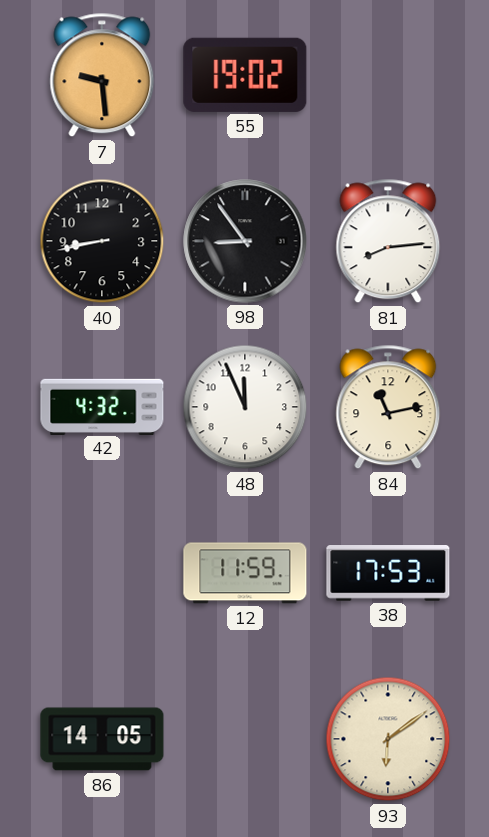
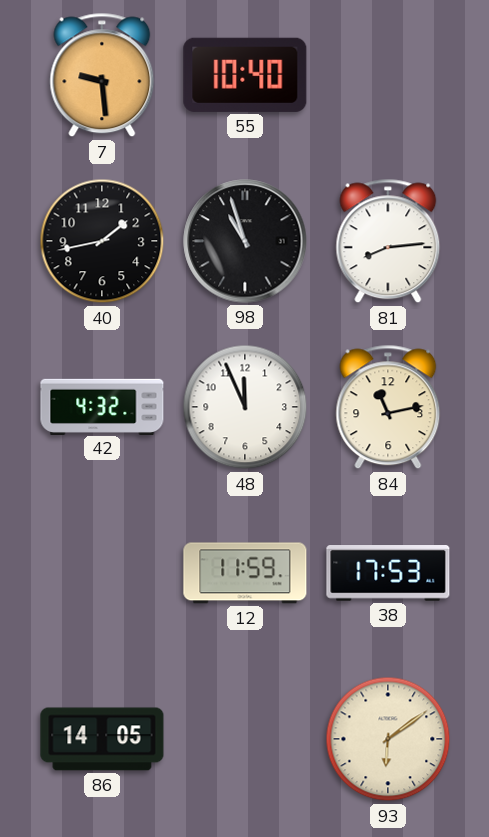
55: 19:02 -> 10:40
40: 8:43 -> 1:43
98: 8:54 -> 10:57
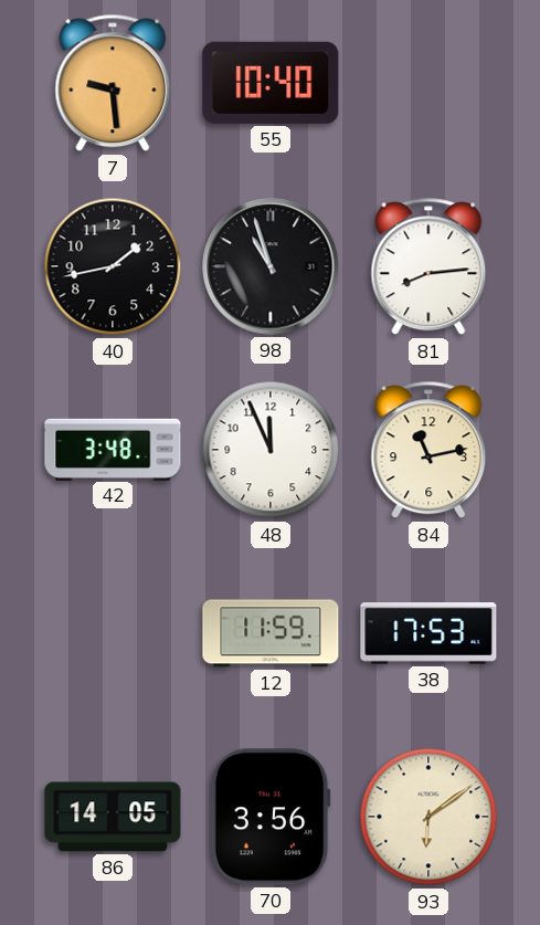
42: 4:32 -> 3:48
70: none -> 3:56
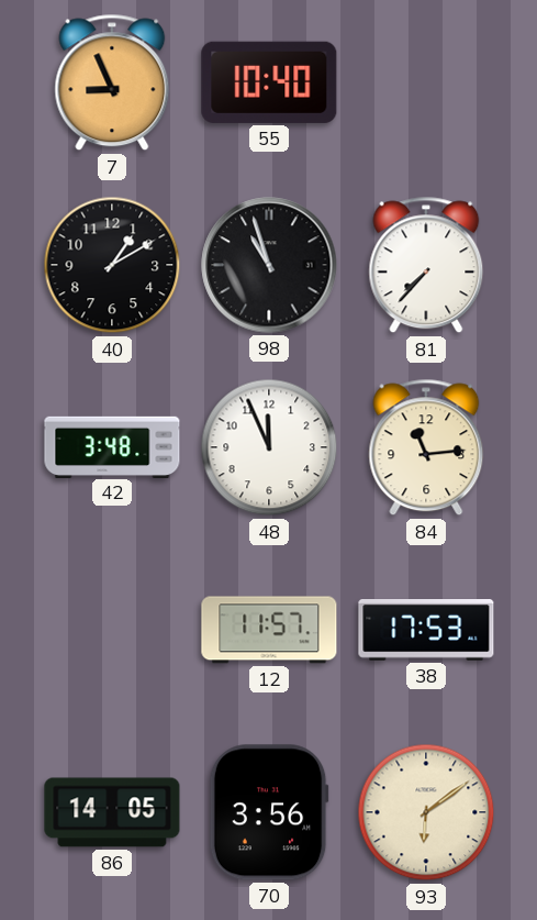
7: 9:29 -> 8:56
40: 1:43 -> 1:10
81: 8:14 -> 7:37
84: 11:13 -> 11:14
12: 11:59 -> 11:57
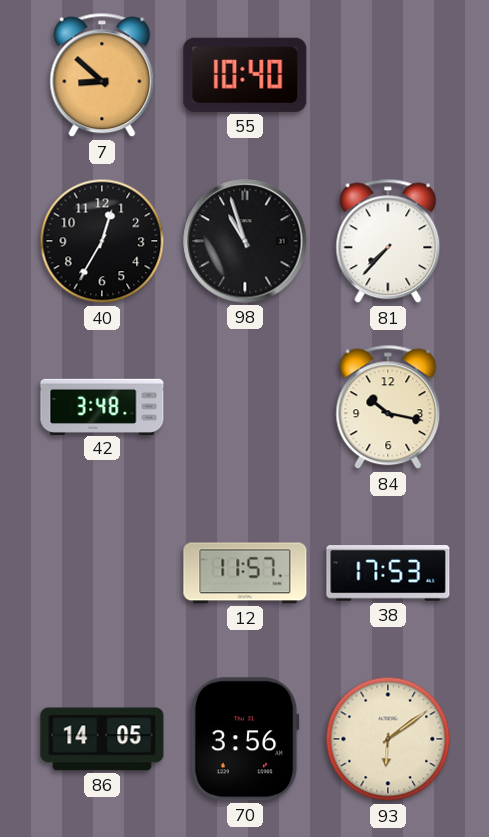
7: 8:56 -> 8:52
40: 1:10 -> 12:35
48: 11:56 -> none
84: 11:14 -> 10:17
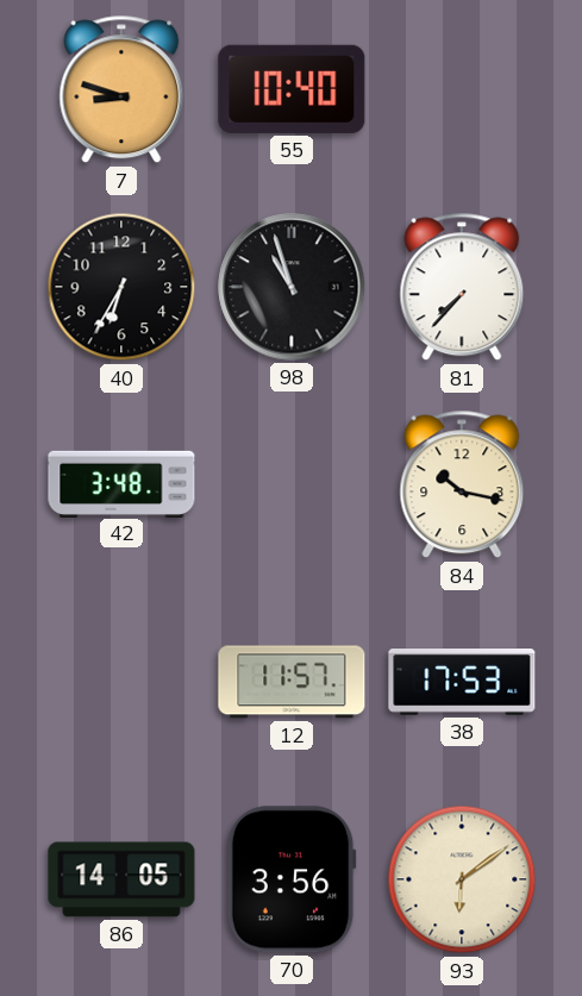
7: 8:52 -> 8:48
40: 12:35 -> 6:35
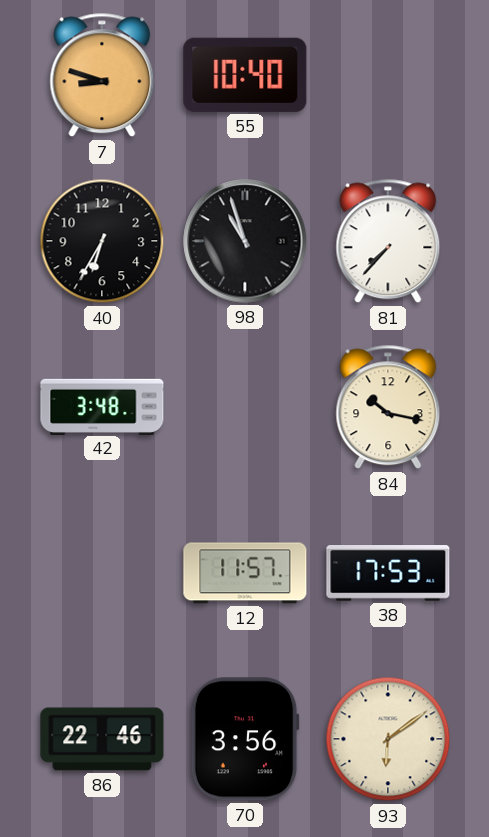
86: 14:05 -> 22:46
